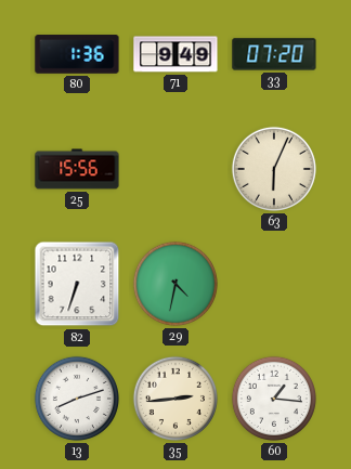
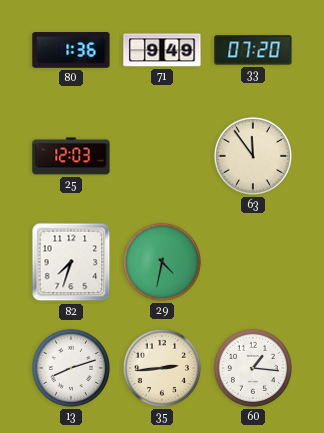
25: 15:56 -> 12:03
63: 6:04 -> 11:54
82: 6:33 -> 7:33
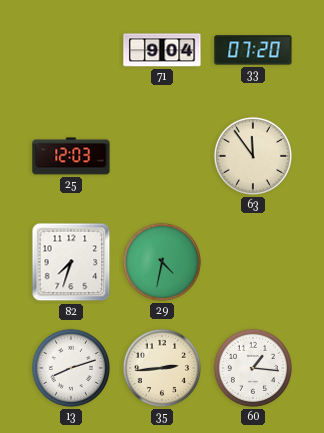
80: 1:36 -> none
71: 9:49 -> 9:04
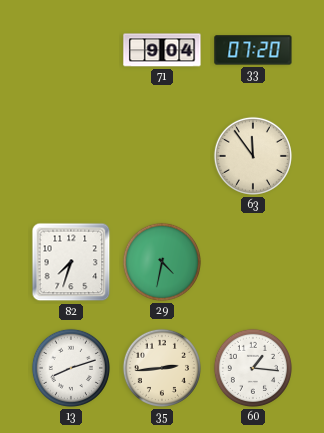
25: 12:03 -> none
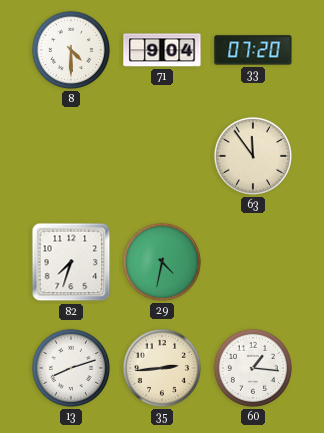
8: none -> 4:30
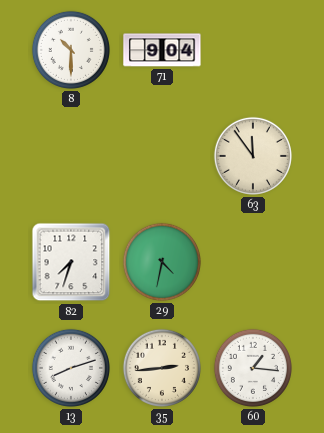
8: 4:30 -> 10:30
33: 07:20 -> none
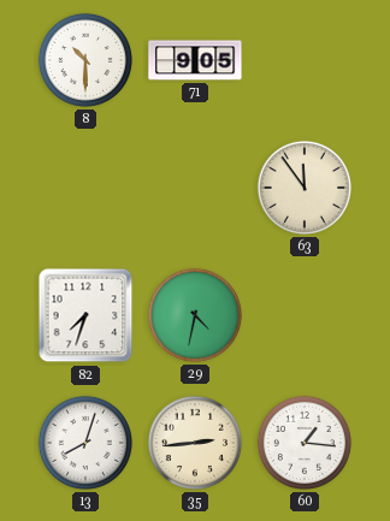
71: 9:04 -> 9:05
13: 8:12 -> 8:03
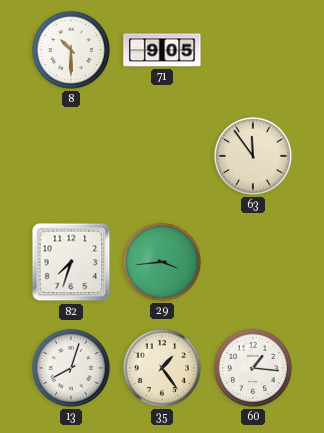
29: 4:32 -> 3:44
35: 2:44 -> 1:24
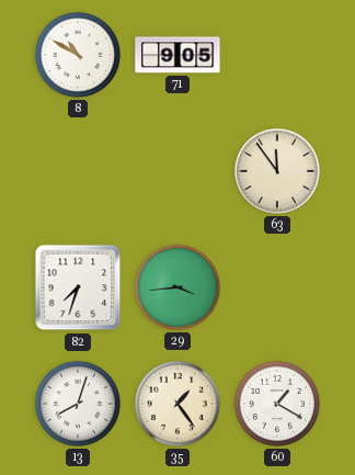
8: 10:30 -> 10:50
60: 1:16 -> 1:20
